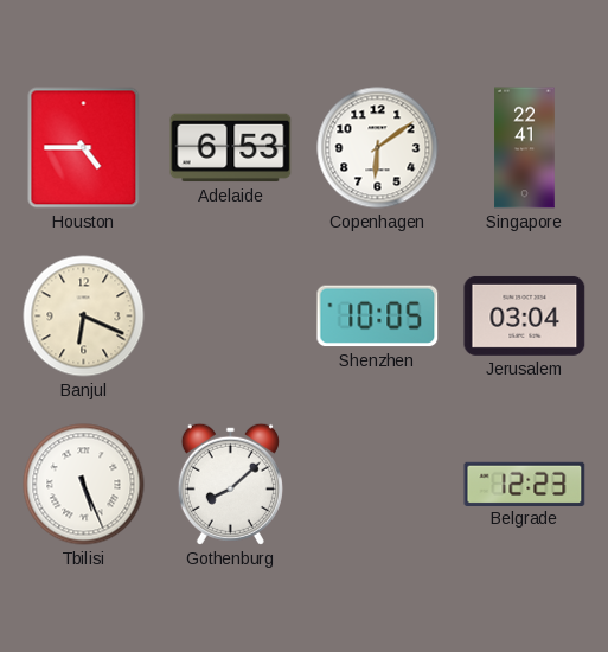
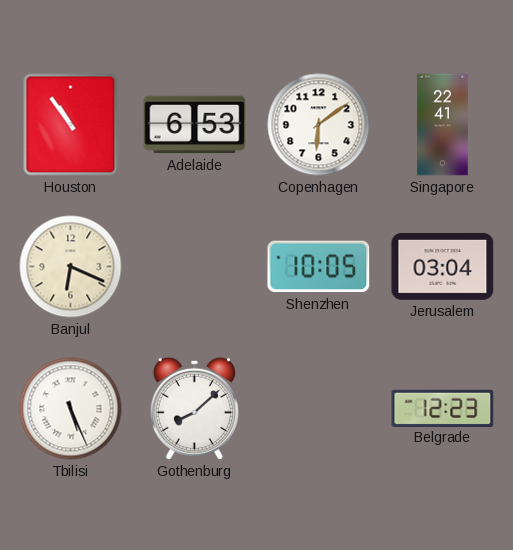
Houston: 4:45 -> 10:54
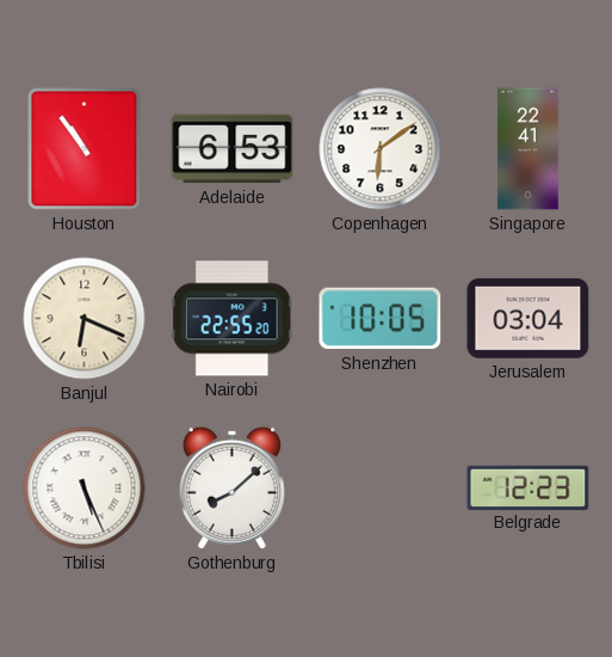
Nairobi: none -> 22:55
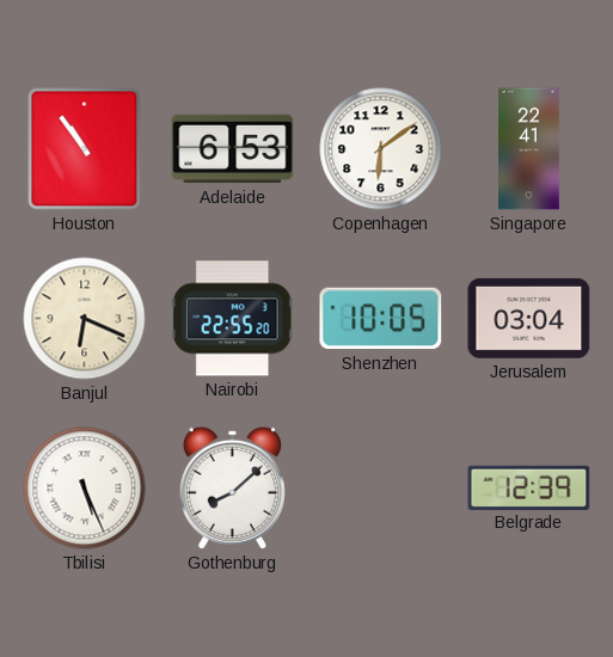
Belgrade: 12:23 -> 12:39
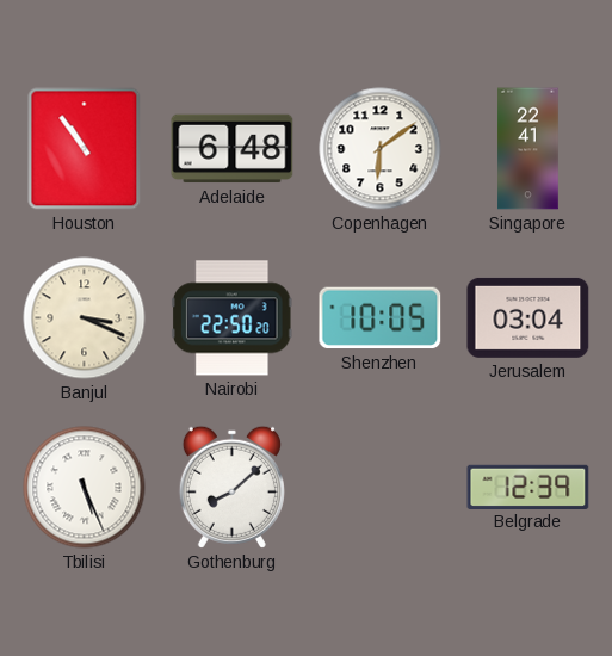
Adelaide: 6:53 -> 6:48
Banjul: 6:19 -> 3:19
Nairobi: 22:55 -> 22:50
